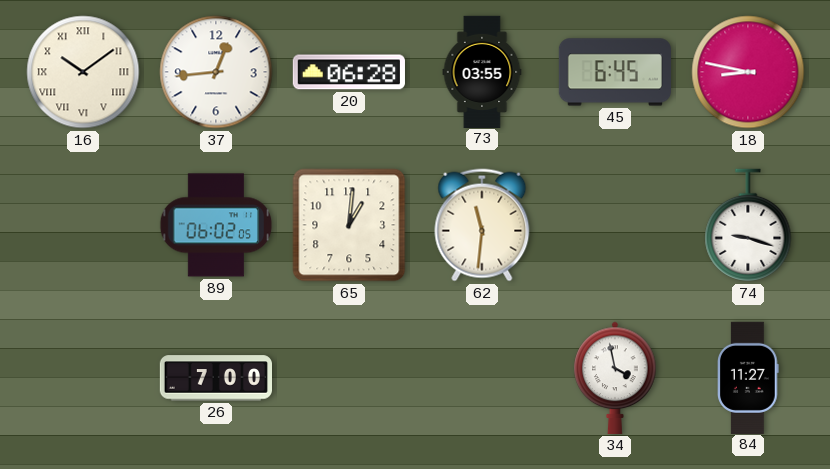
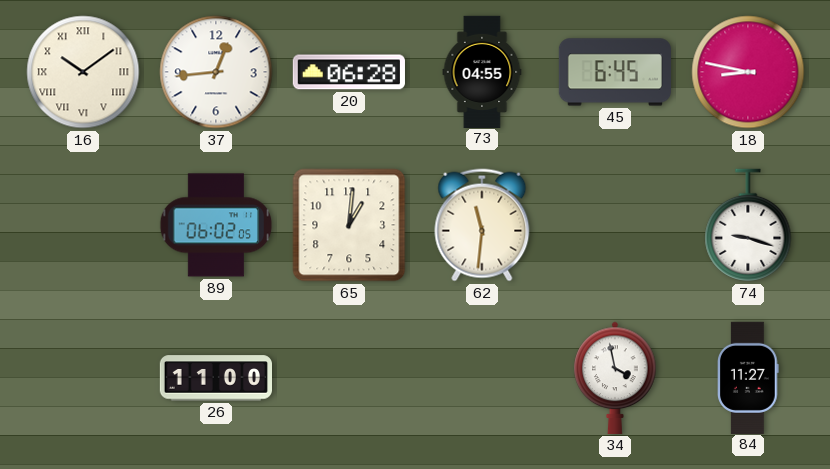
73: 03:55 -> 04:55
26: 7:00 -> 11:00
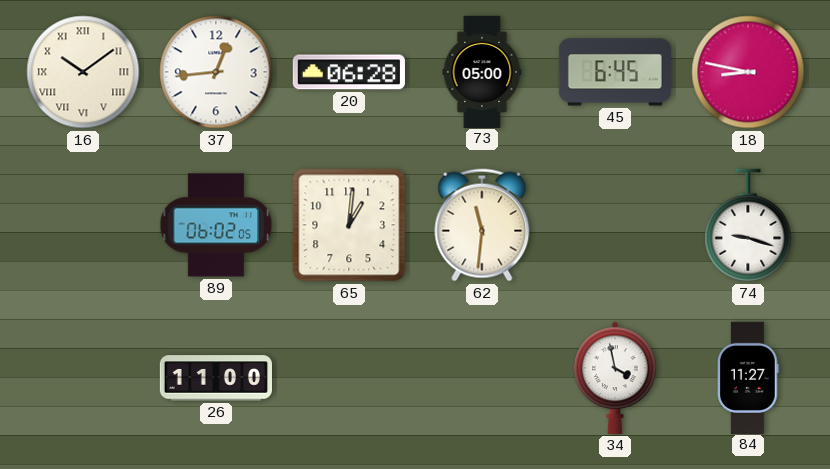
73: 04:55 -> 05:00
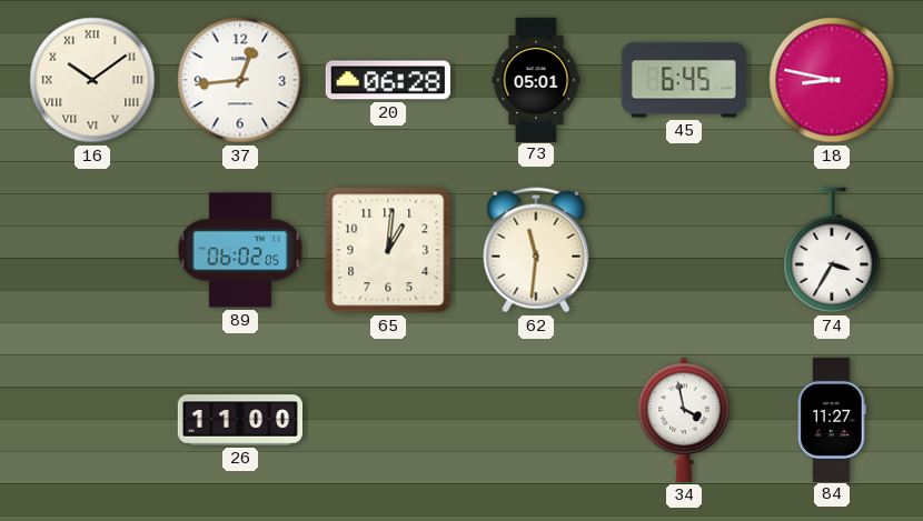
73: 05:00 -> 05:01
74: 9:18 -> 3:35
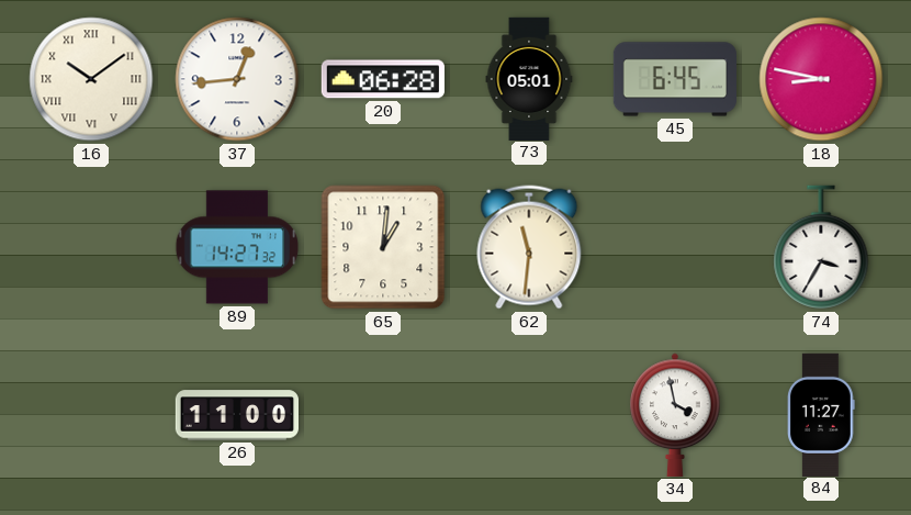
89: 06:02 -> 14:27
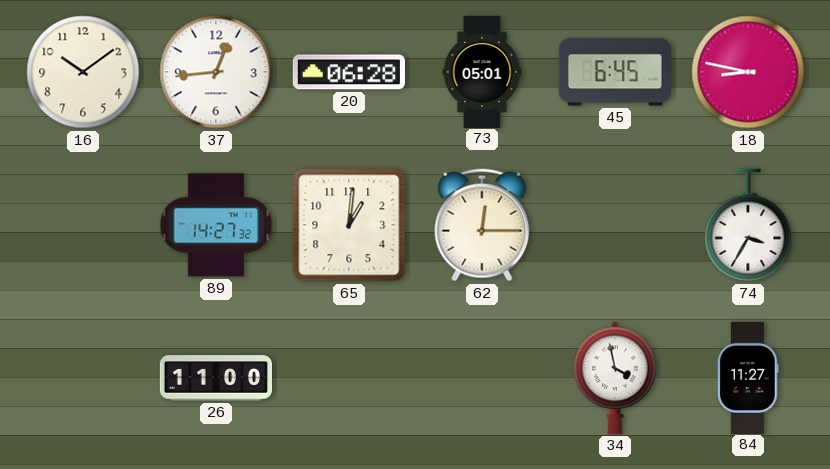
16 numerals: Roman -> Arabic
62: 11:31 -> 12:15
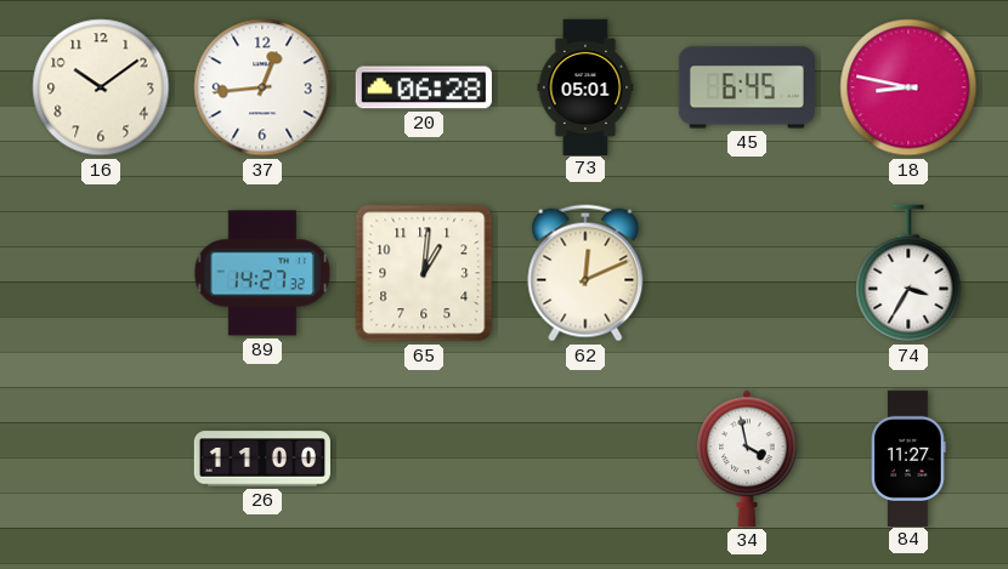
62: 12:15 -> 12:11
